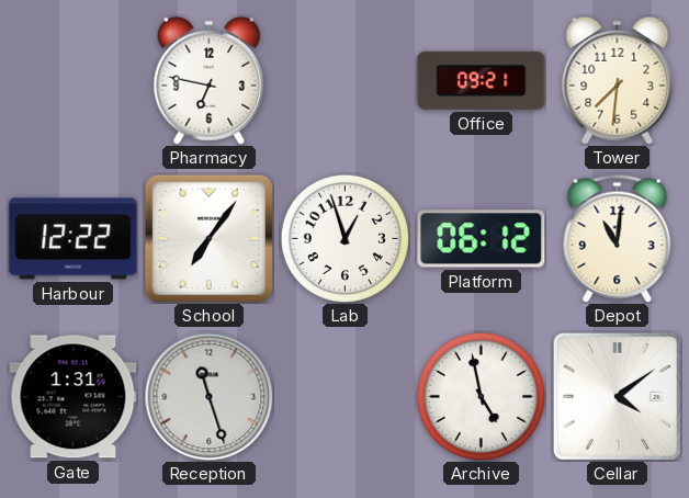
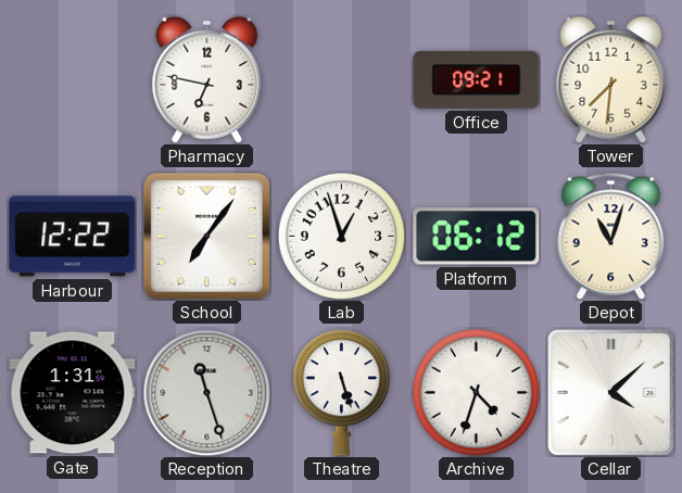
Depot: 11:01 -> 11:03
Theatre: none -> 5:27
Archive: 4:58 -> 4:33
Cellar: 4:09 -> 4:08
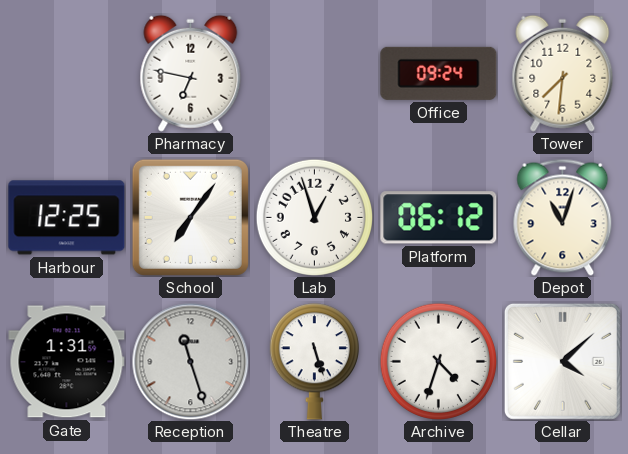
Office: 09:21 -> 09:24
Harbour: 12:22 -> 12:25
